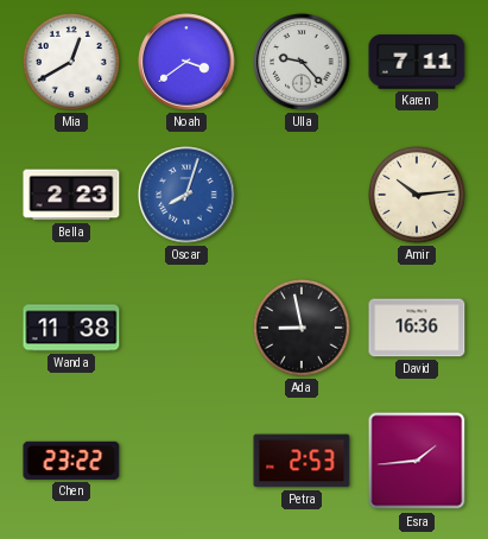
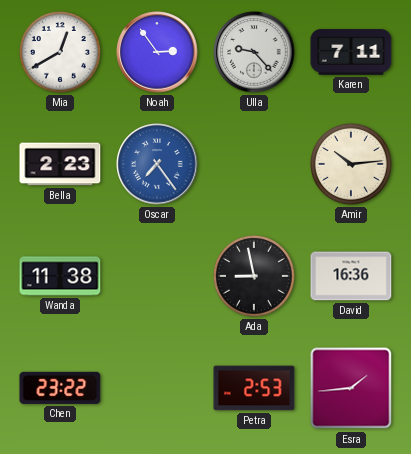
Noah: 3:39 -> 2:54
Oscar: 8:03 -> 7:24
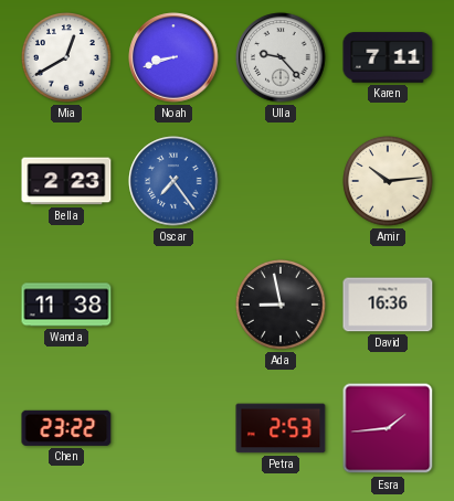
Noah: 2:54 -> 8:42
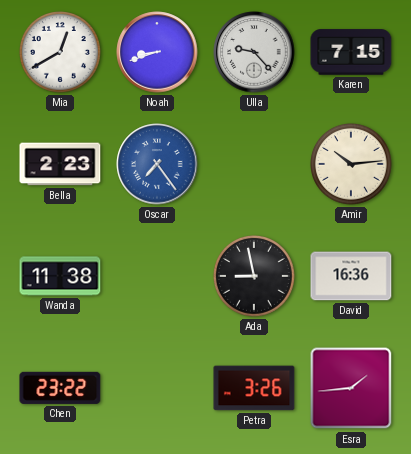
Karen: 7:11 -> 7:15
Petra: 2:53 -> 3:26
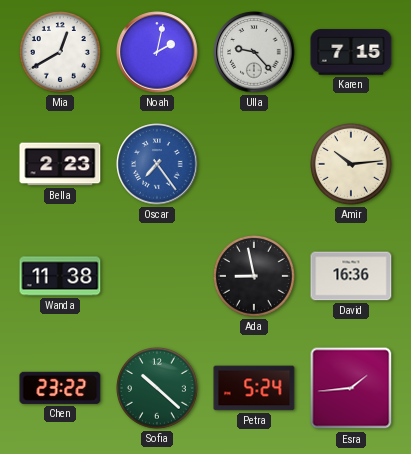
Noah: 8:42 -> 2:02
Sofia: none -> 10:22
Petra: 3:26 -> 5:24
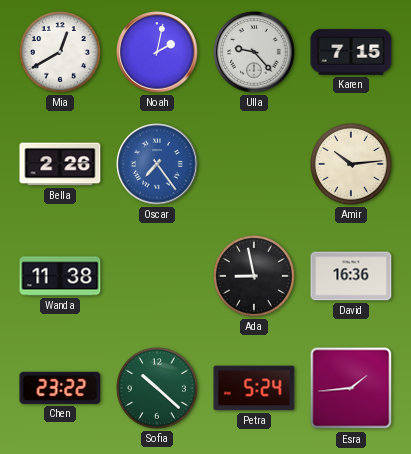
Bella: 2:23 -> 2:26
